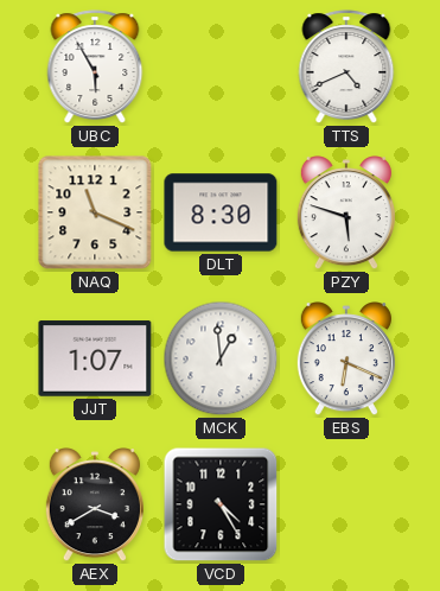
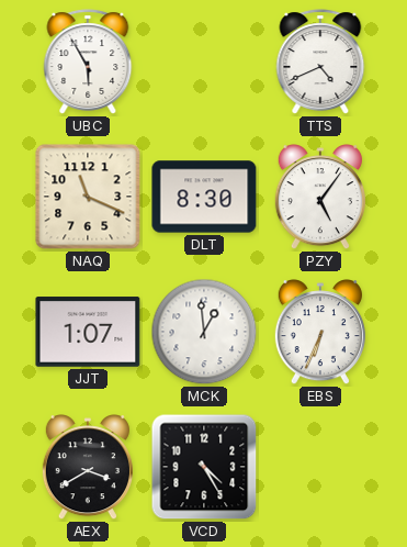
PZY: 5:48 -> 5:06
EBS: 6:19 -> 6:34
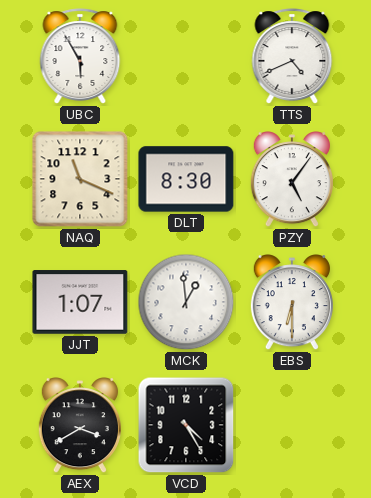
EBS: 6:34 -> 6:30
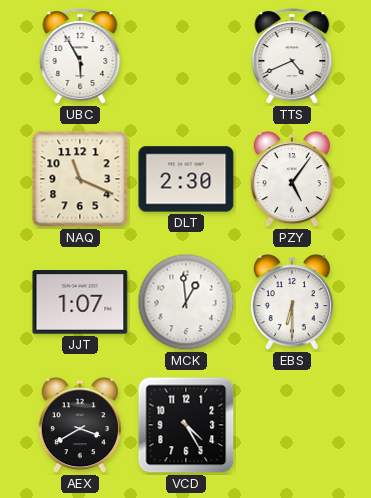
DLT: 8:30 -> 2:30
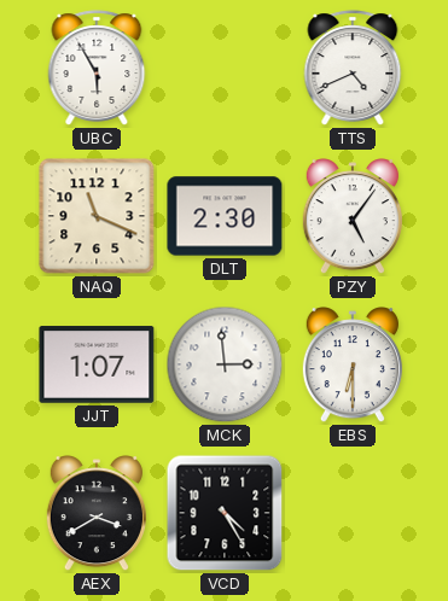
MCK: 12:59 -> 2:59
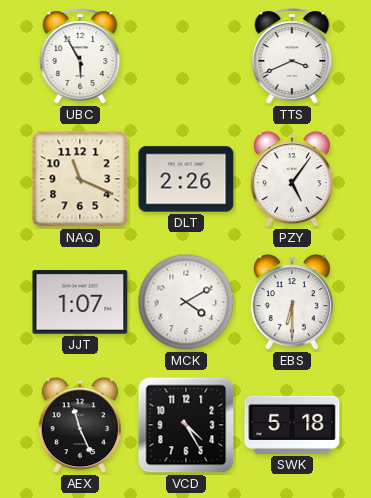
TTS: 4:41 -> 3:41
DLT: 2:30 -> 2:26
MCK: 2:59 -> 4:10
AEX: 3:40 -> 11:26
SWK: none -> 5:18
